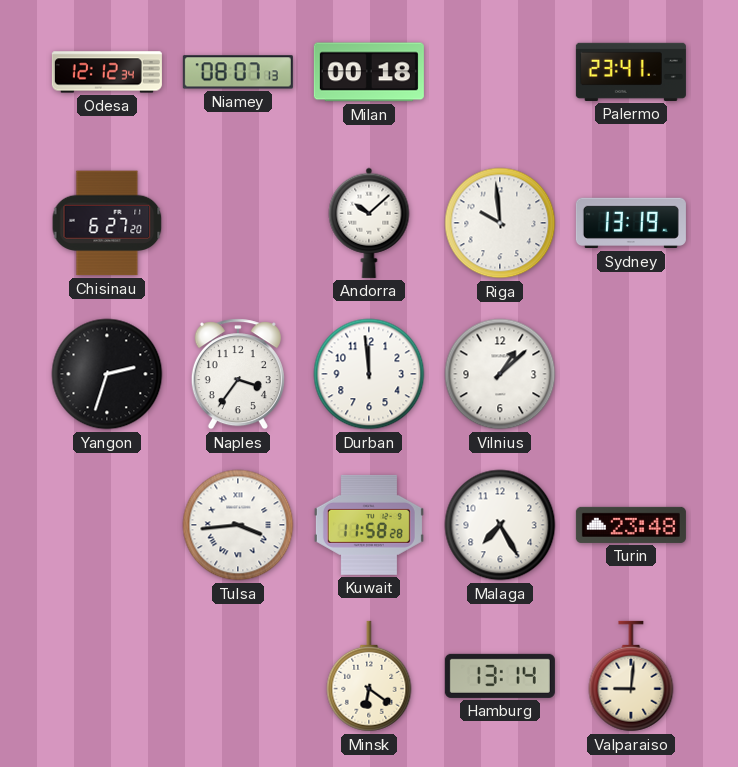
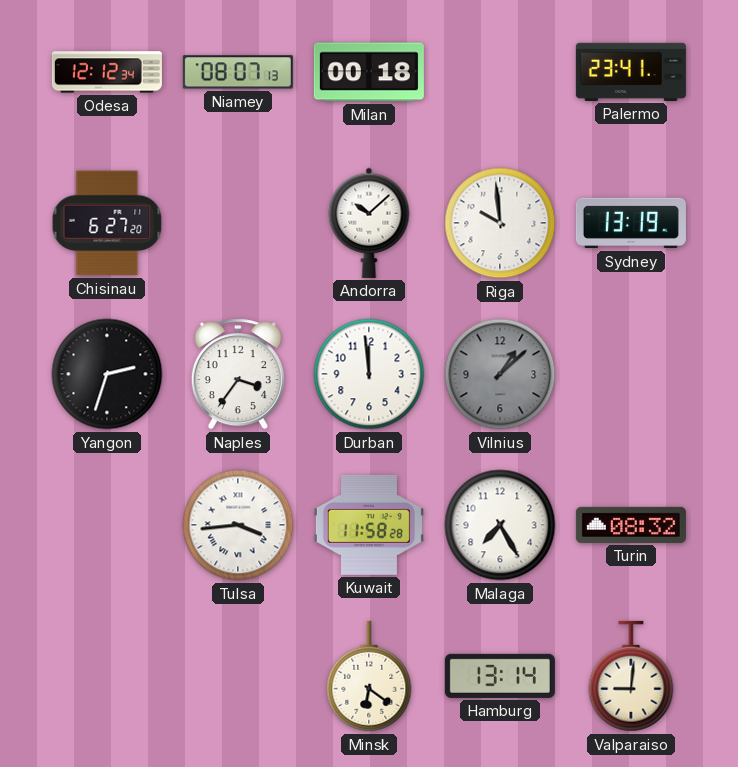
Vilnius dial: white -> grey
Turin: 23:48 -> 08:32
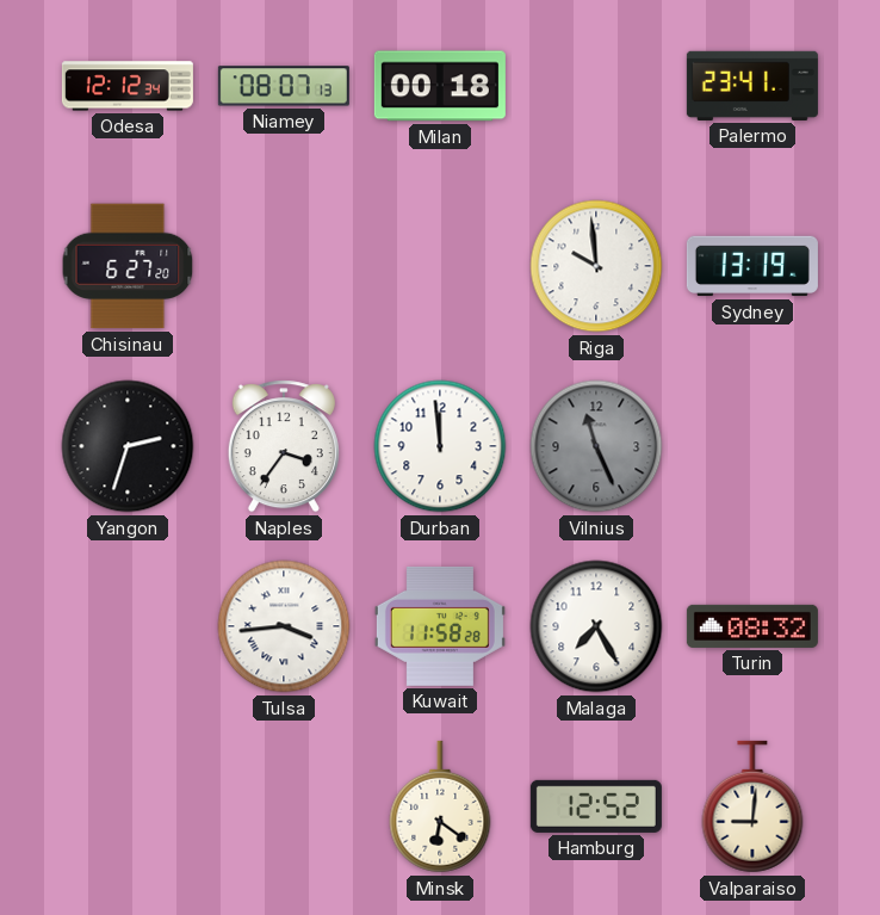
Andorra: 10:08 -> none
Vilnius: 1:08 -> 11:26
Hamburg: 13:14 -> 12:52
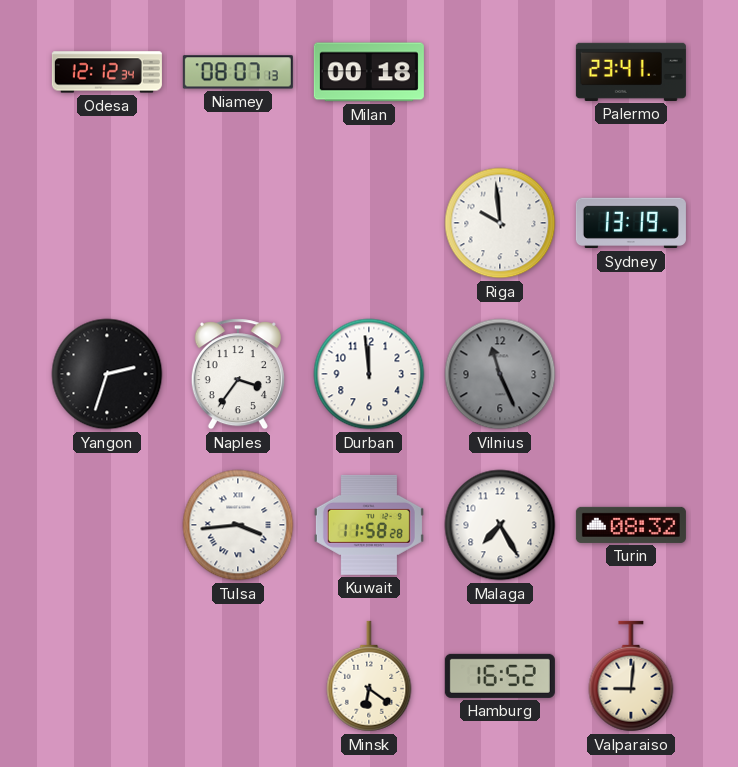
Chisinau: 6:27 -> none
Hamburg: 12:52 -> 16:52
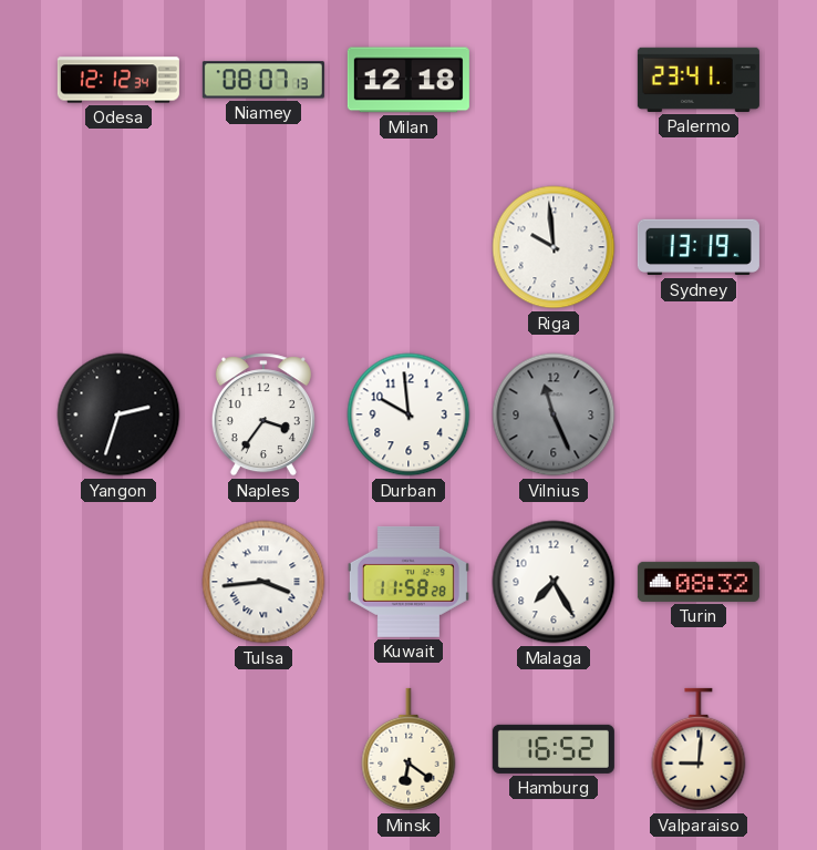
Milan: 00:18 -> 12:18
Durban: 11:59 -> 9:59
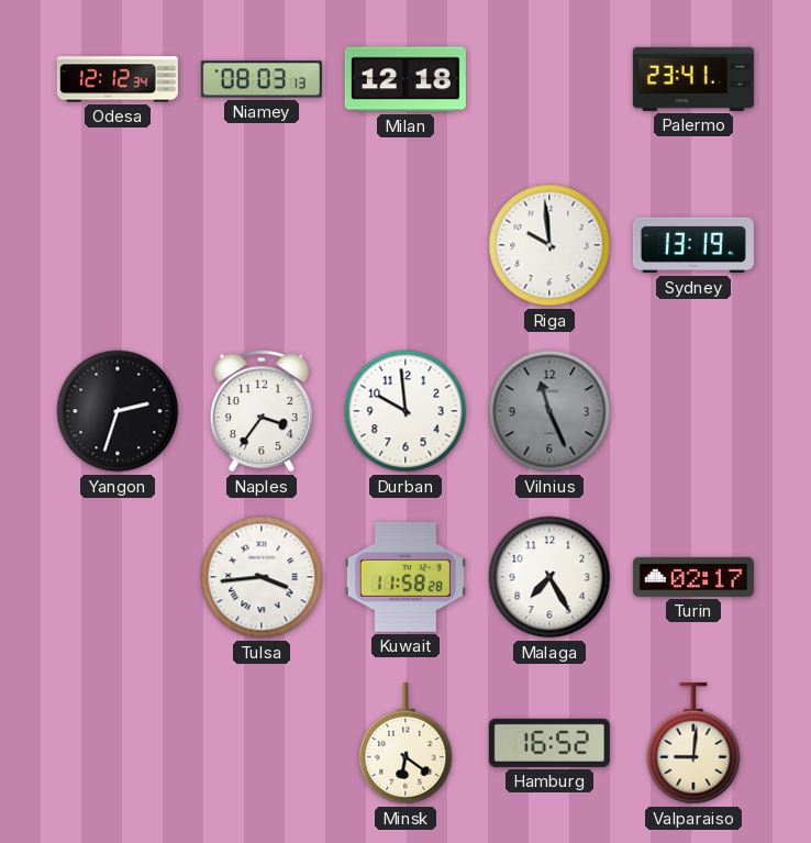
Niamey: 08:07 -> 08:03
Turin: 08:32 -> 02:17
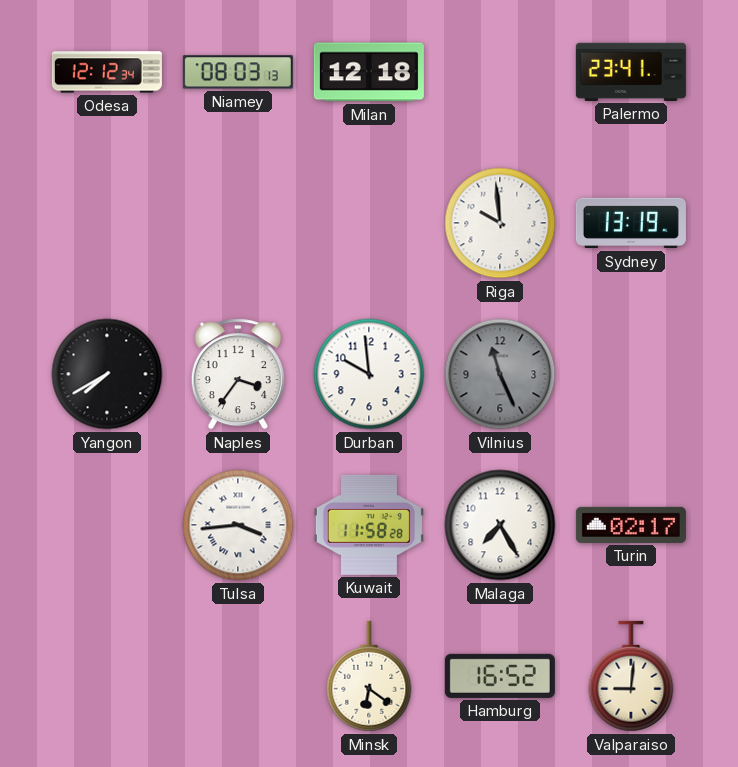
Yangon: 2:33 -> 7:40
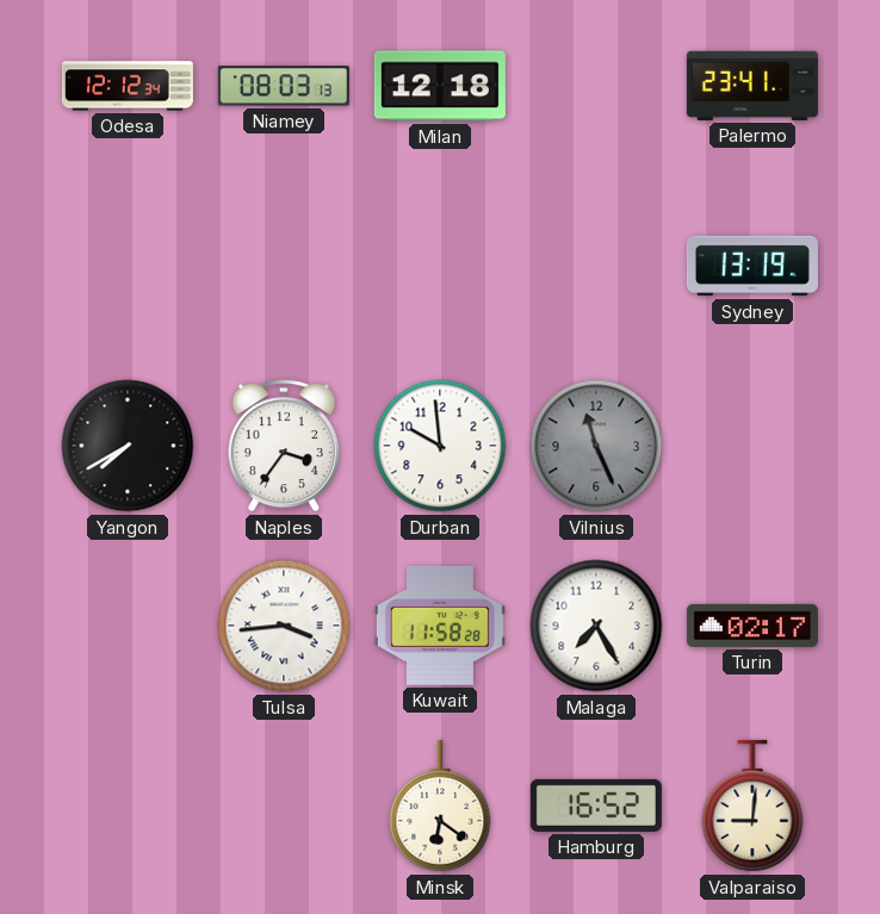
Riga: 9:59 -> none
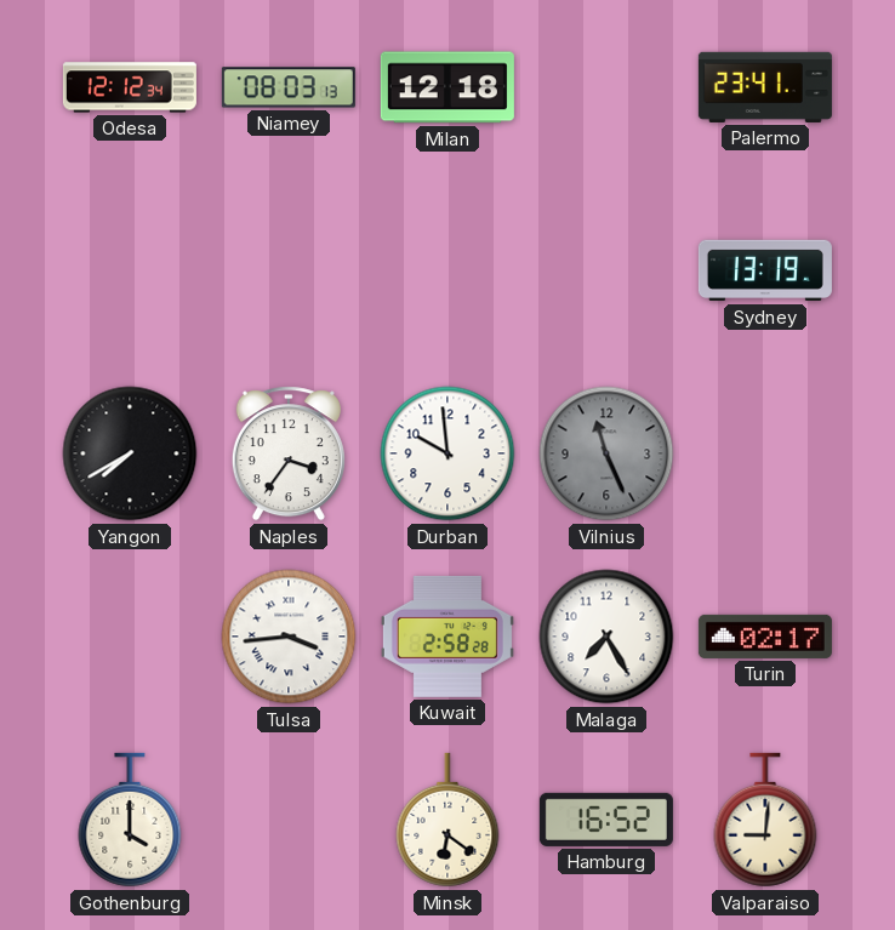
Kuwait: 11:58 -> 2:58
Gothenburg: none -> 4:00
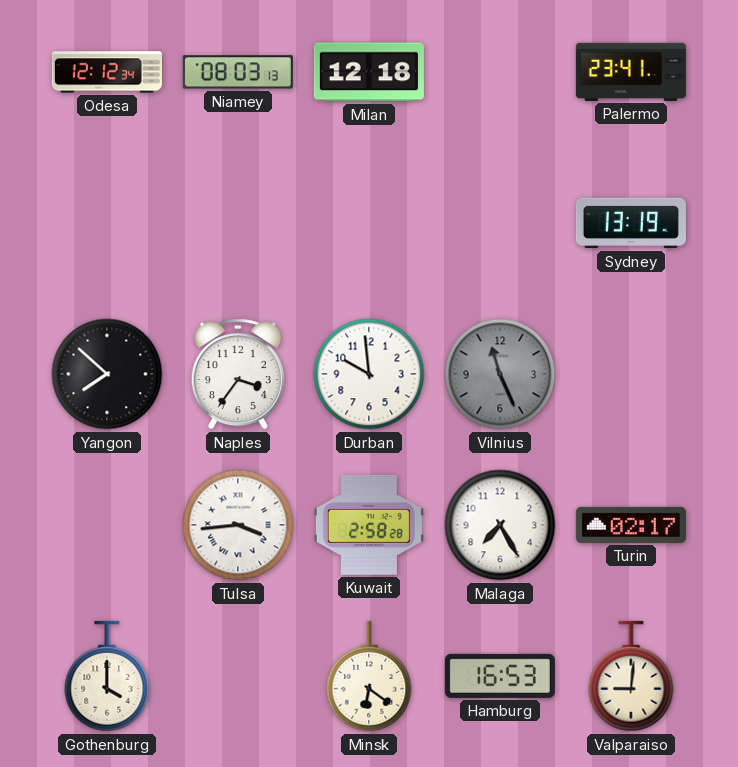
Yangon: 7:40 -> 7:52
Hamburg: 16:52 -> 16:53
